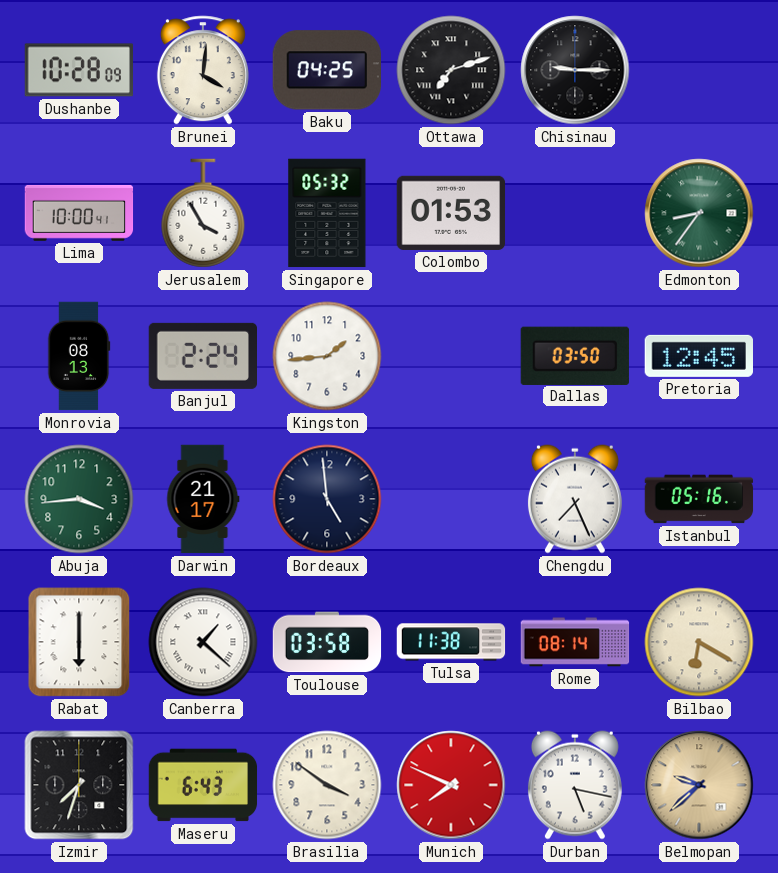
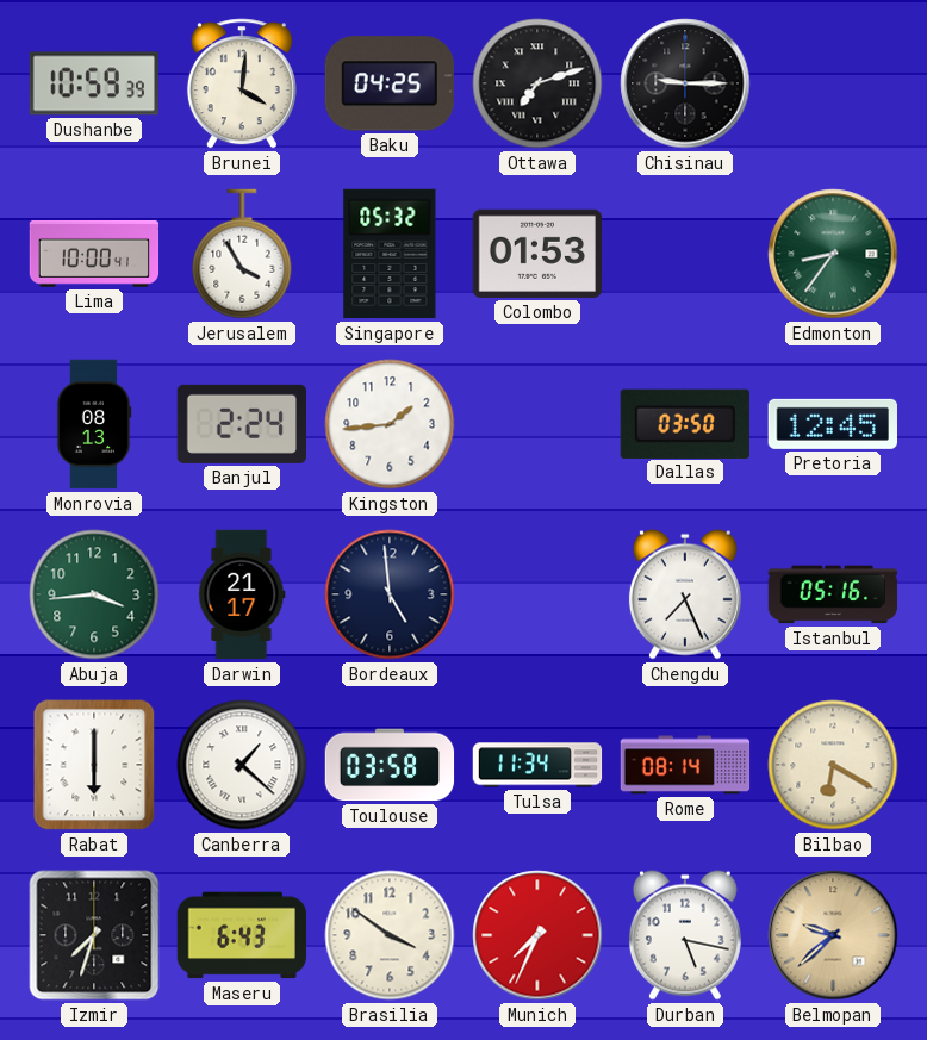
Dushanbe: 10:28 -> 10:59
Tulsa: 11:38 -> 11:34
Munich: 7:49 -> 7:34
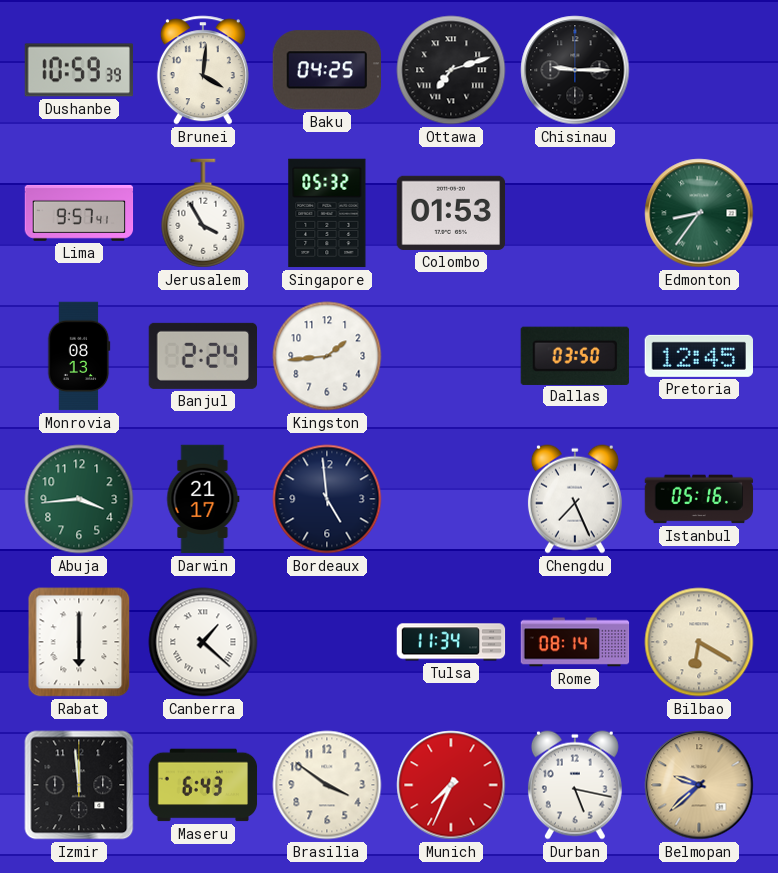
Lima: 10:00 -> 9:57
Toulouse: 03:58 -> none
Izmir: 7:33 -> 11:59
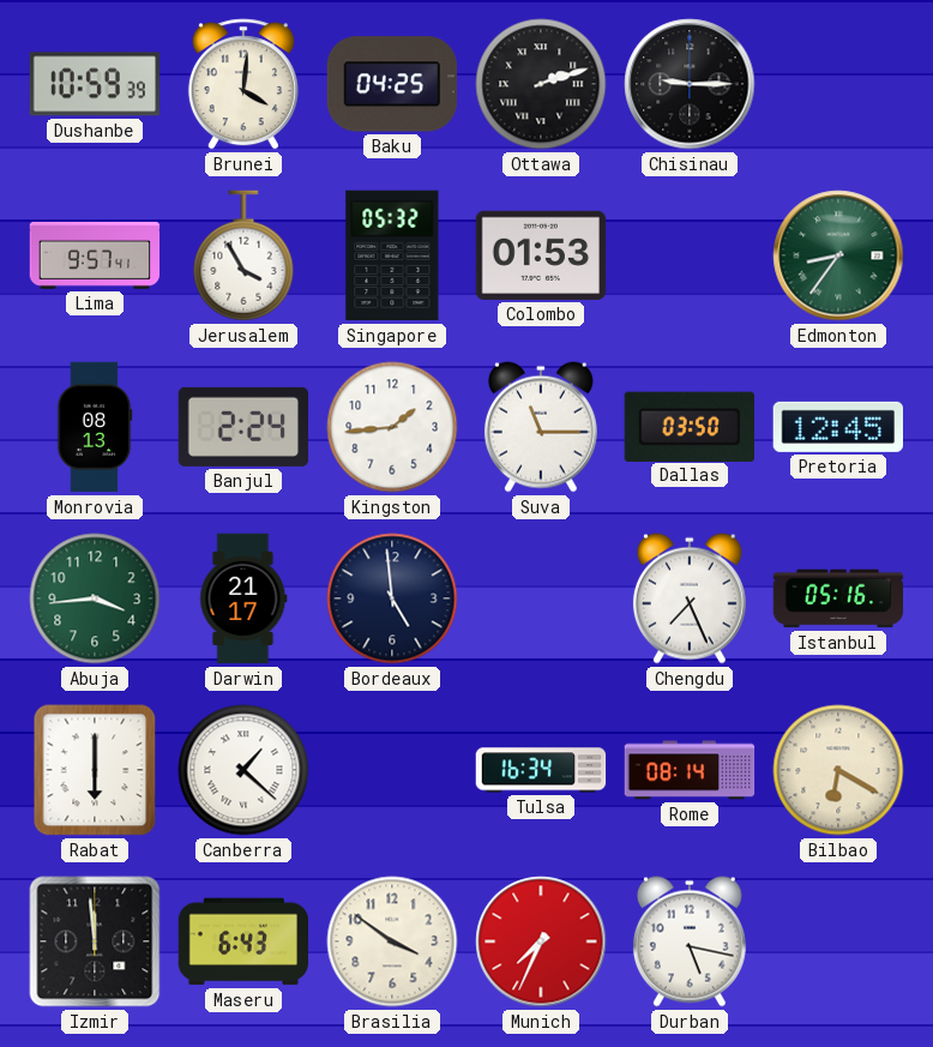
Ottawa: 7:12 -> 2:12
Suva: none -> 11:15
Tulsa: 11:34 -> 16:34
Belmopan: 9:38 -> none
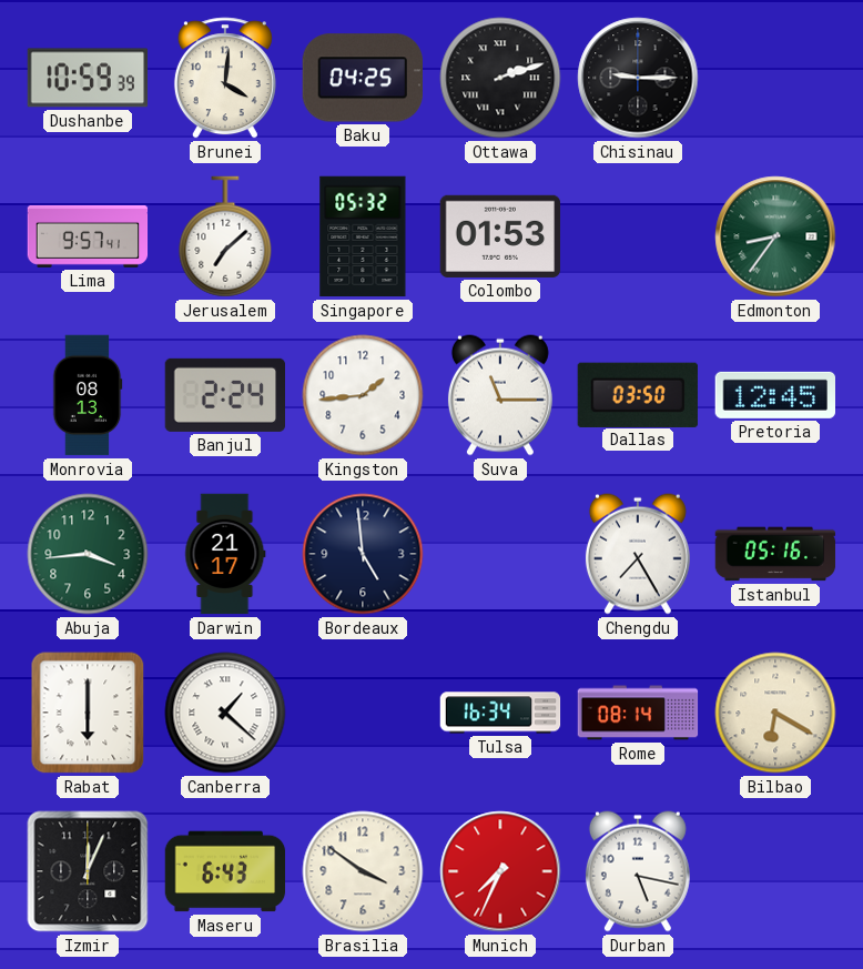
Jerusalem: 3:55 -> 7:08
Chengdu: 7:26 -> 7:25
Izmir: 11:59 -> 12:04
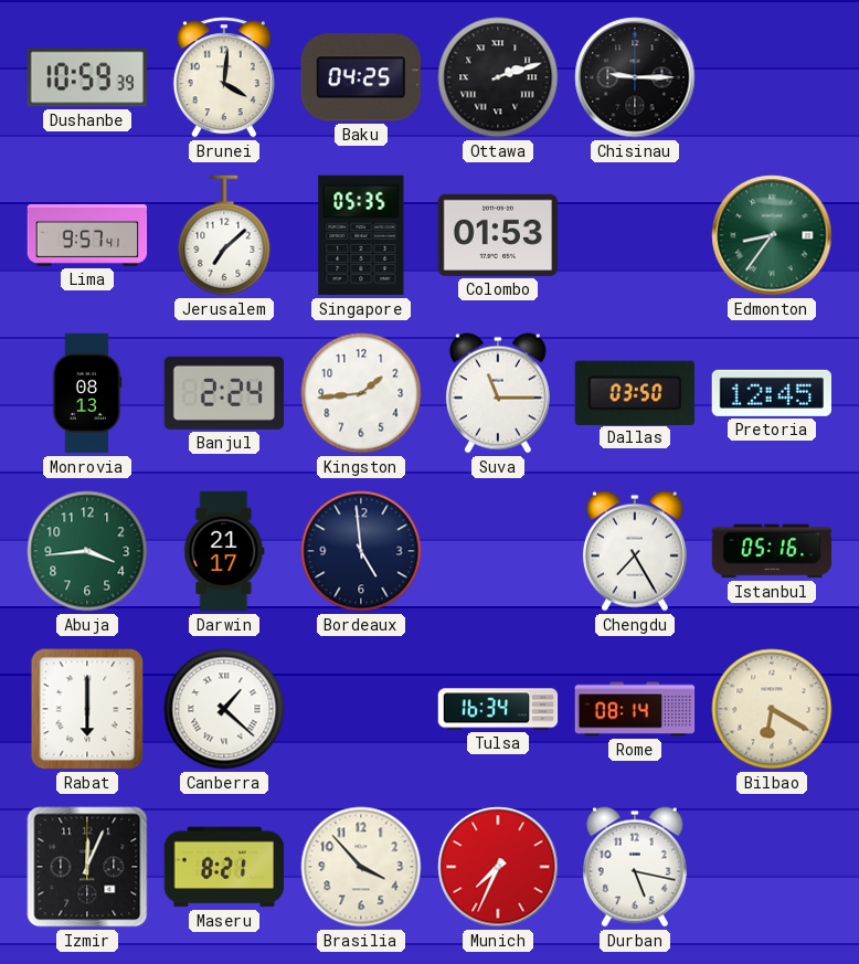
Singapore: 05:32 -> 05:35
Maseru: 6:43 -> 8:21
Brasilia: 3:51 -> 3:53
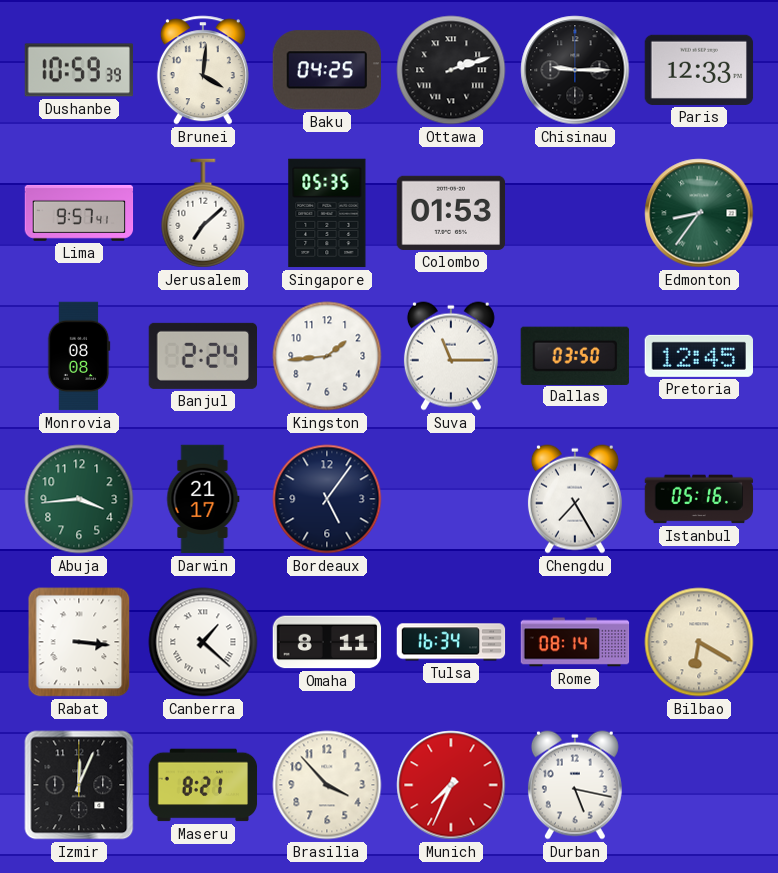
Paris: none -> 12:33
Monrovia: 08:13 -> 08:08
Bordeaux: 4:59 -> 5:06
Rabat: 6:00 -> 3:16
Omaha: none -> 8:11
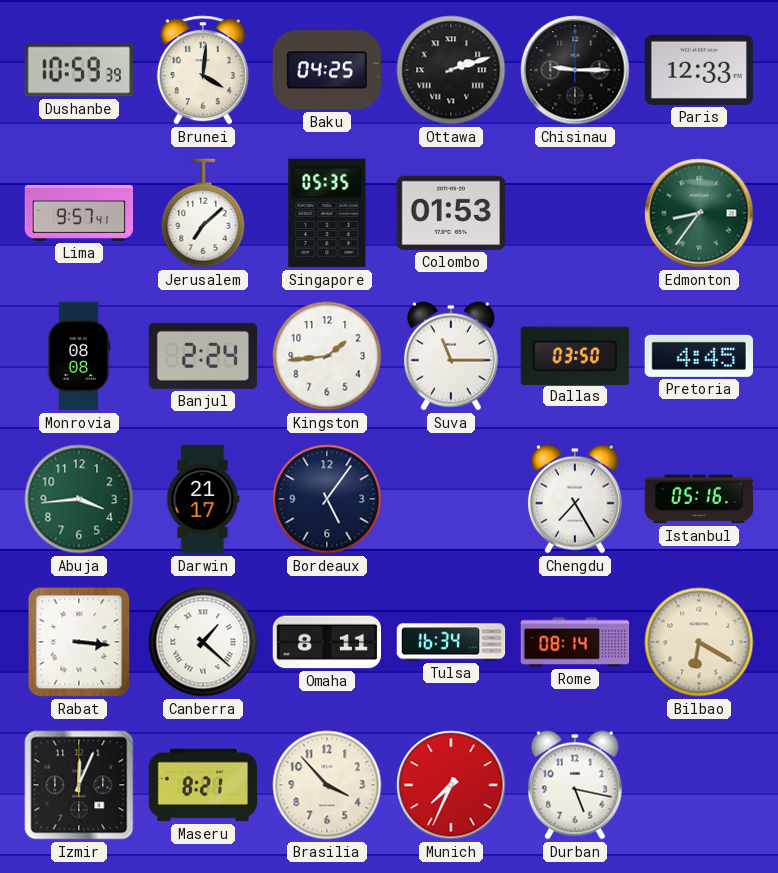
Pretoria: 12:45 -> 4:45
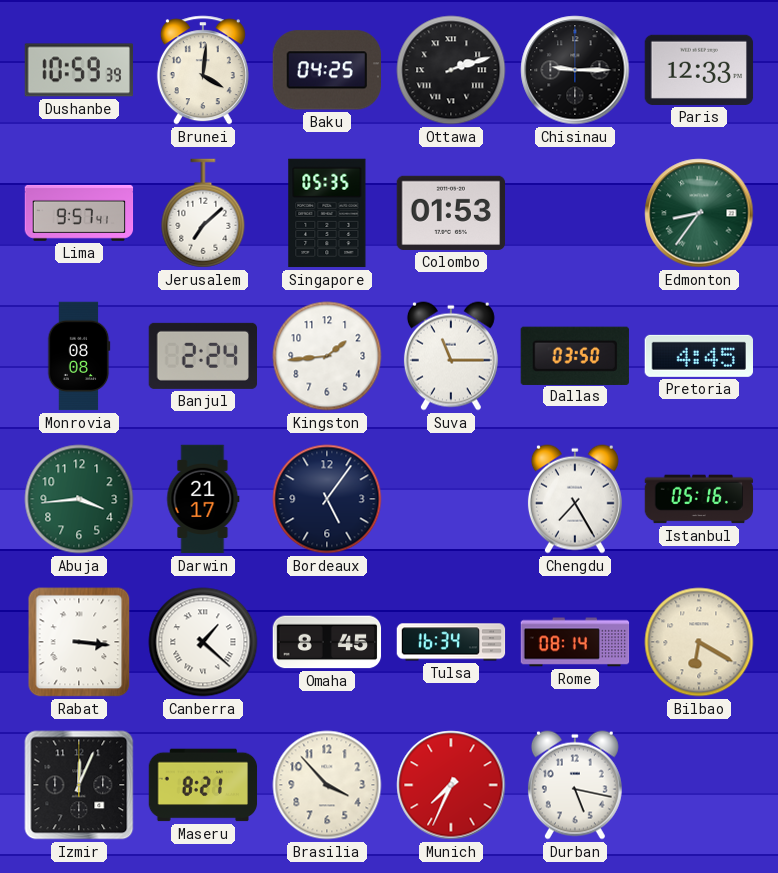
Omaha: 8:11 -> 8:45
